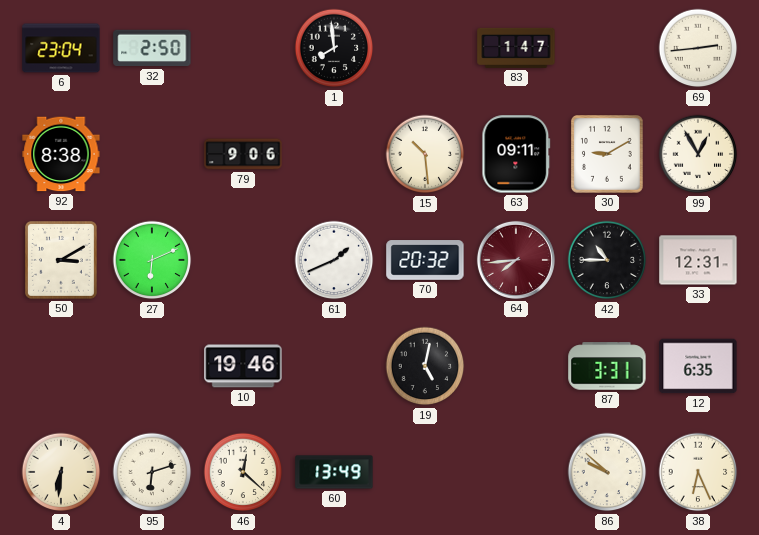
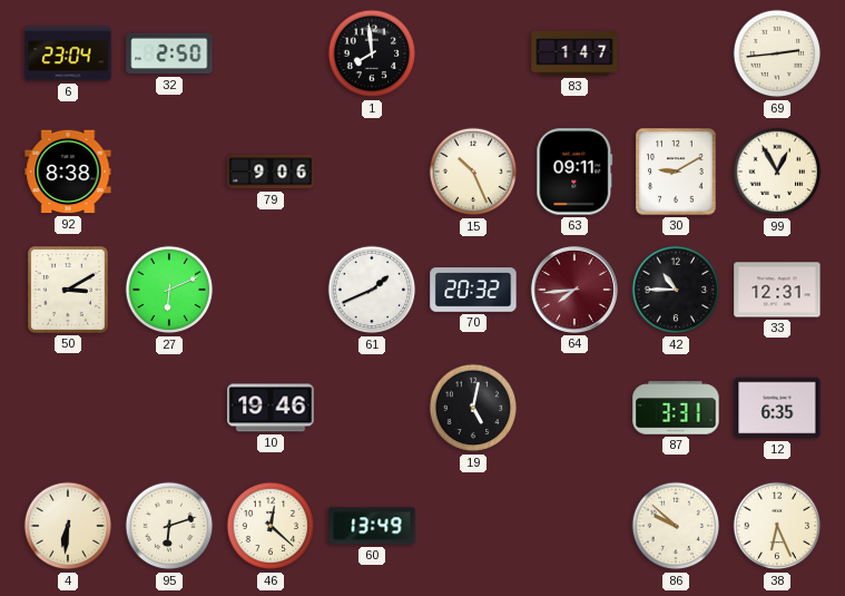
15: 10:29 -> 10:26
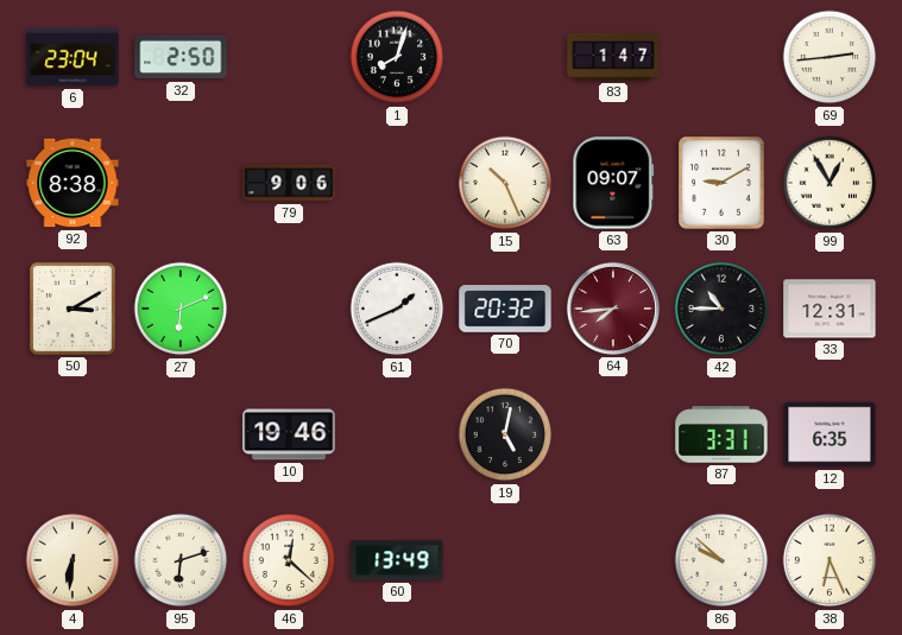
1: 7:59 -> 8:03
63: 09:11 -> 09:07
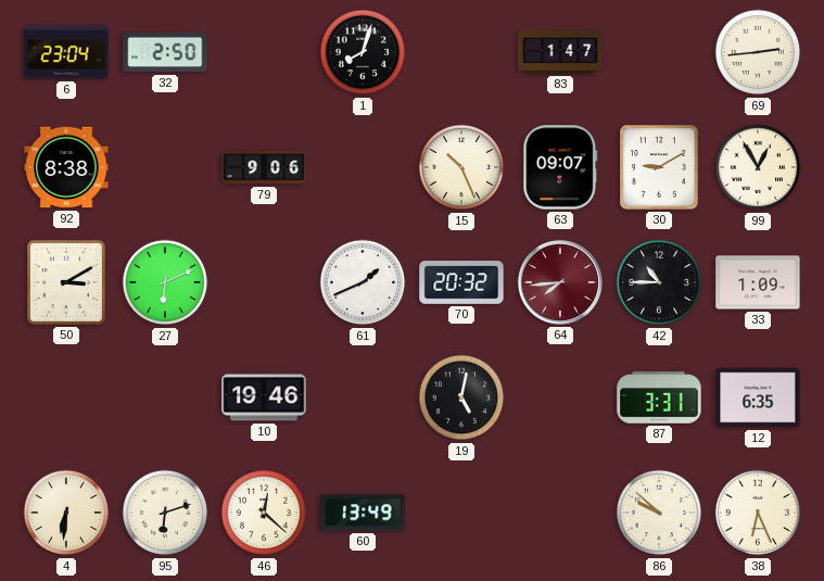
33: 12:31 -> 1:09
